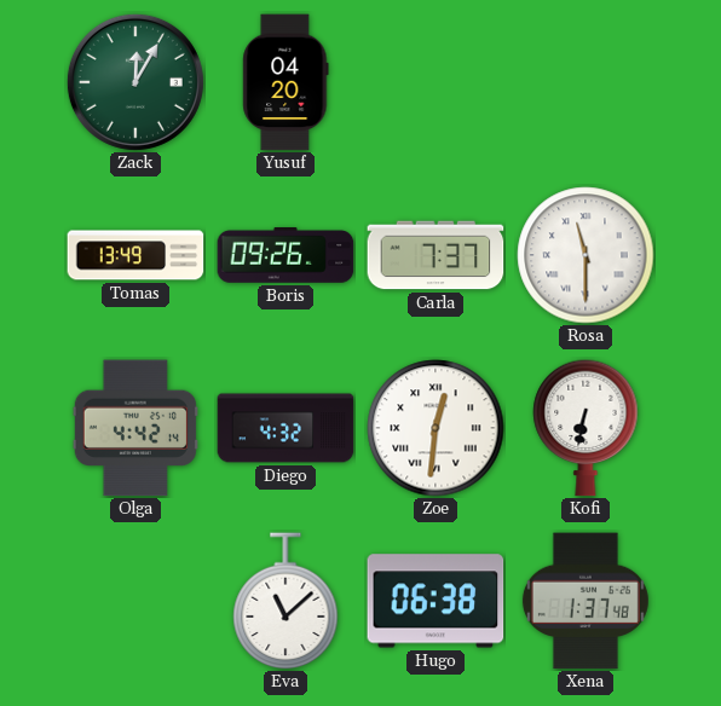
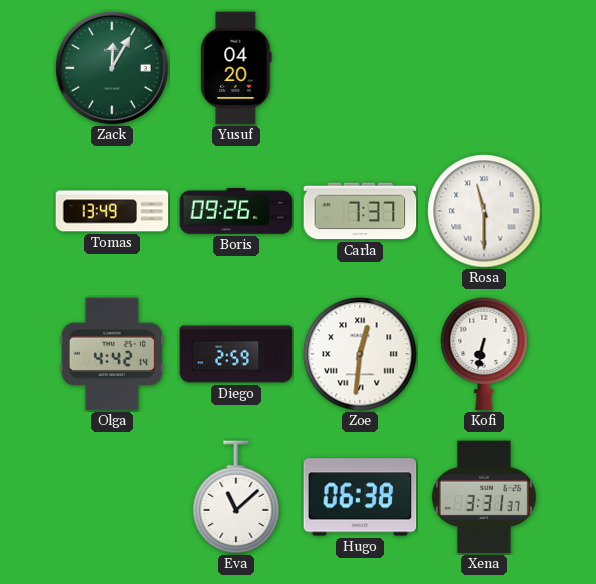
Diego: 4:32 -> 2:59
Xena: 1:37 -> 3:31
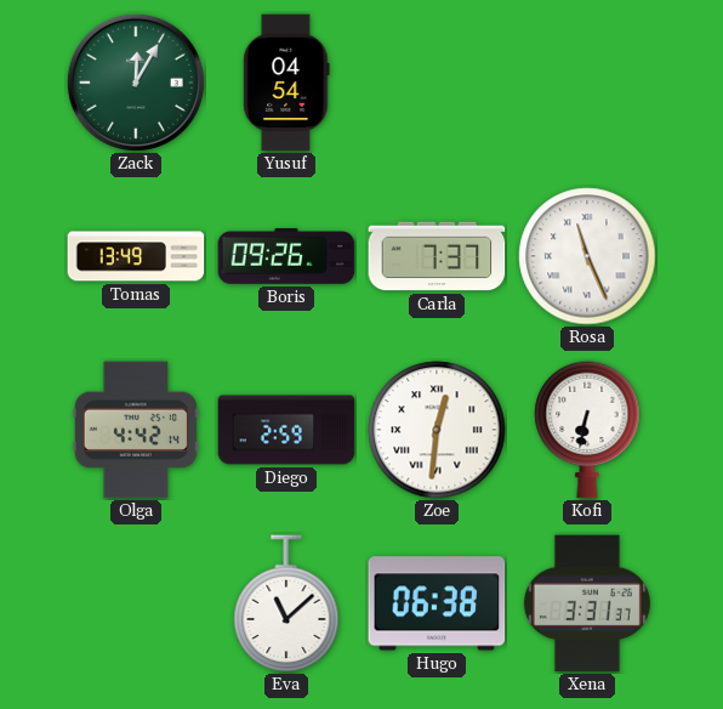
Yusuf: 04:20 -> 04:54
Rosa: 11:30 -> 11:26
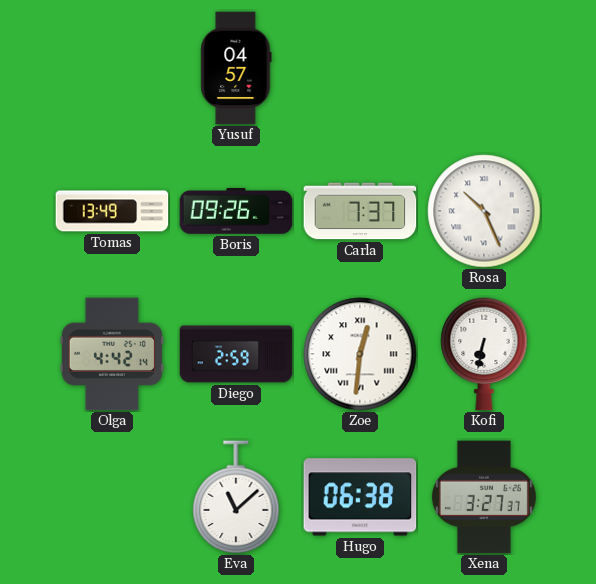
Zack: 12:05 -> none
Yusuf: 04:54 -> 04:57
Rosa: 11:26 -> 10:26
Xena: 3:31 -> 3:27
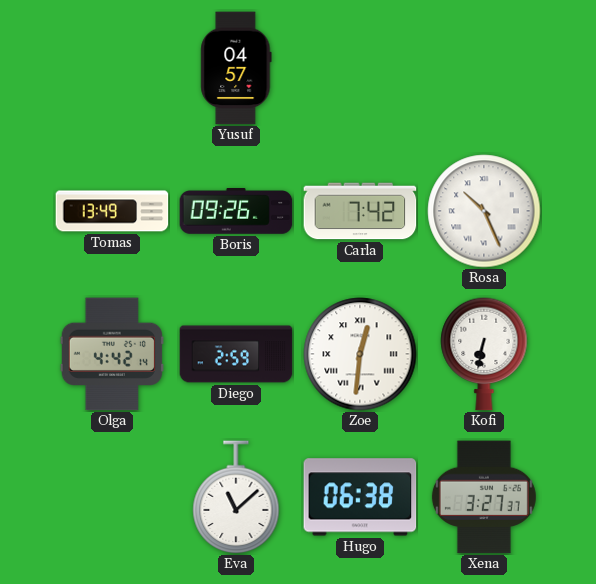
Carla: 7:37 -> 7:42
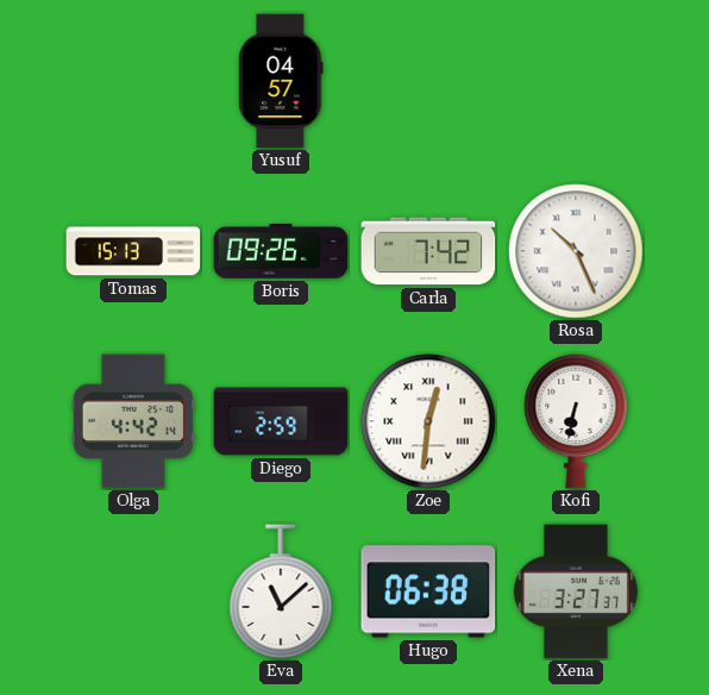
Tomas: 13:49 -> 15:13
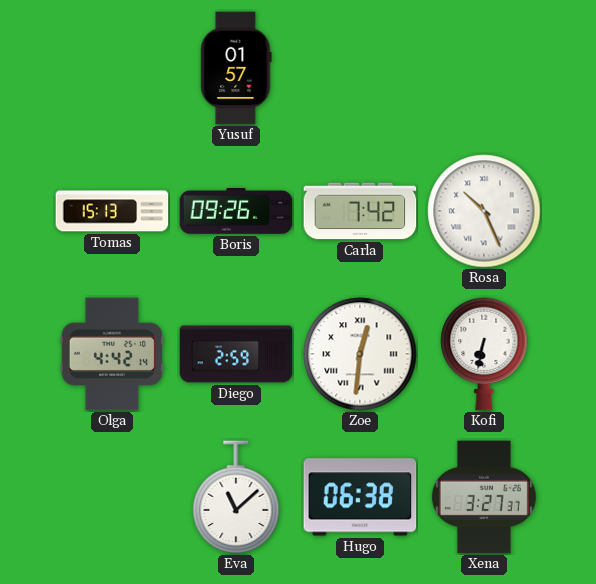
Yusuf: 04:57 -> 01:57
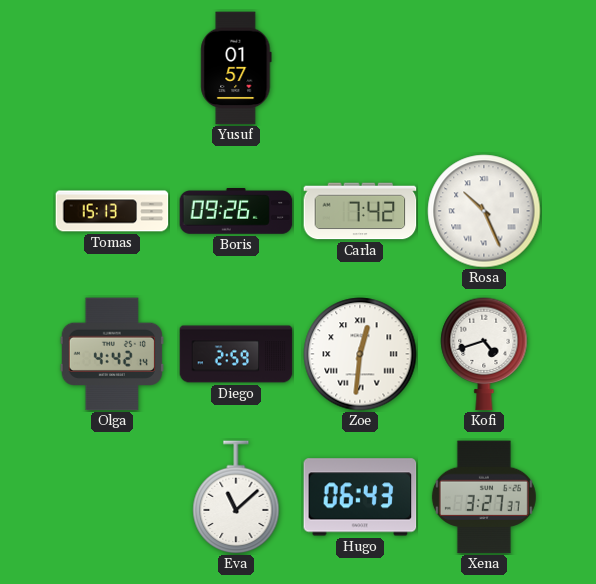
Kofi: 6:32 -> 4:42
Hugo: 06:38 -> 06:43
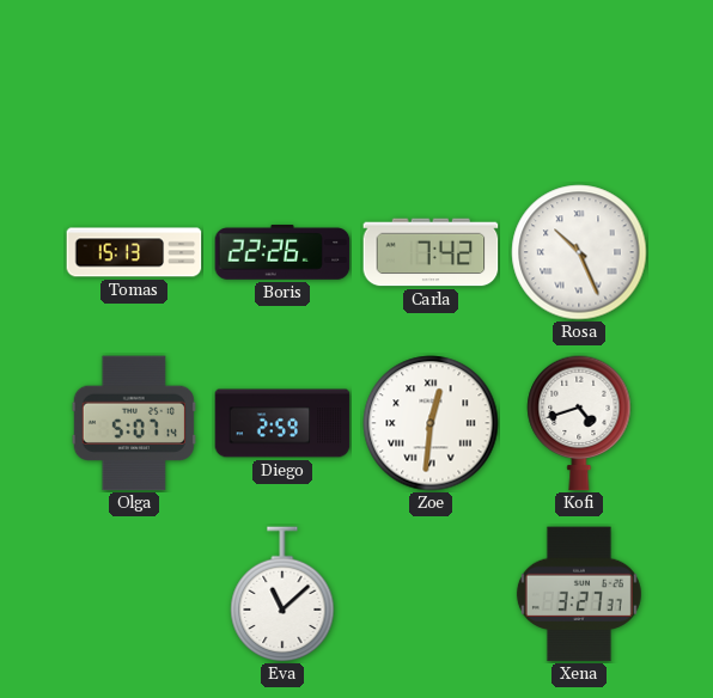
Yusuf: 01:57 -> none
Boris: 09:26 -> 22:26
Olga: 4:42 -> 5:07
Hugo: 06:43 -> none
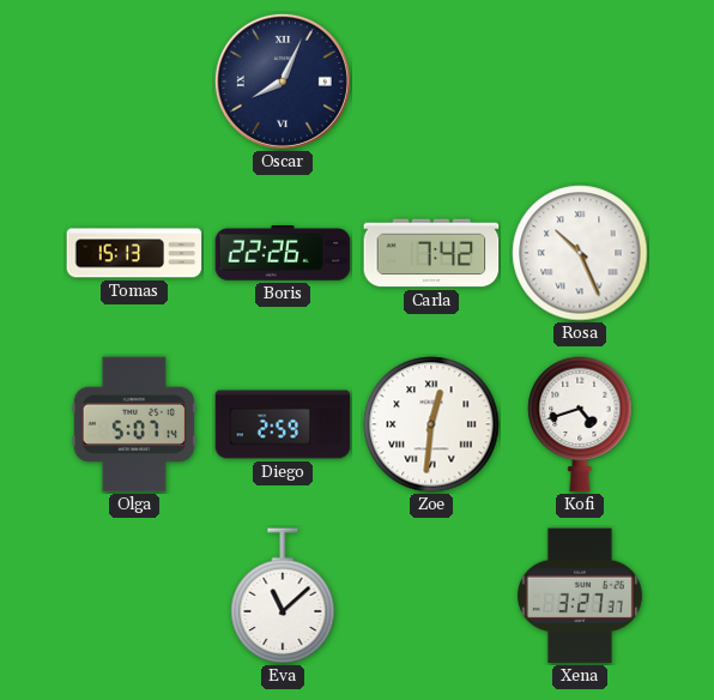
Oscar: none -> 8:04
